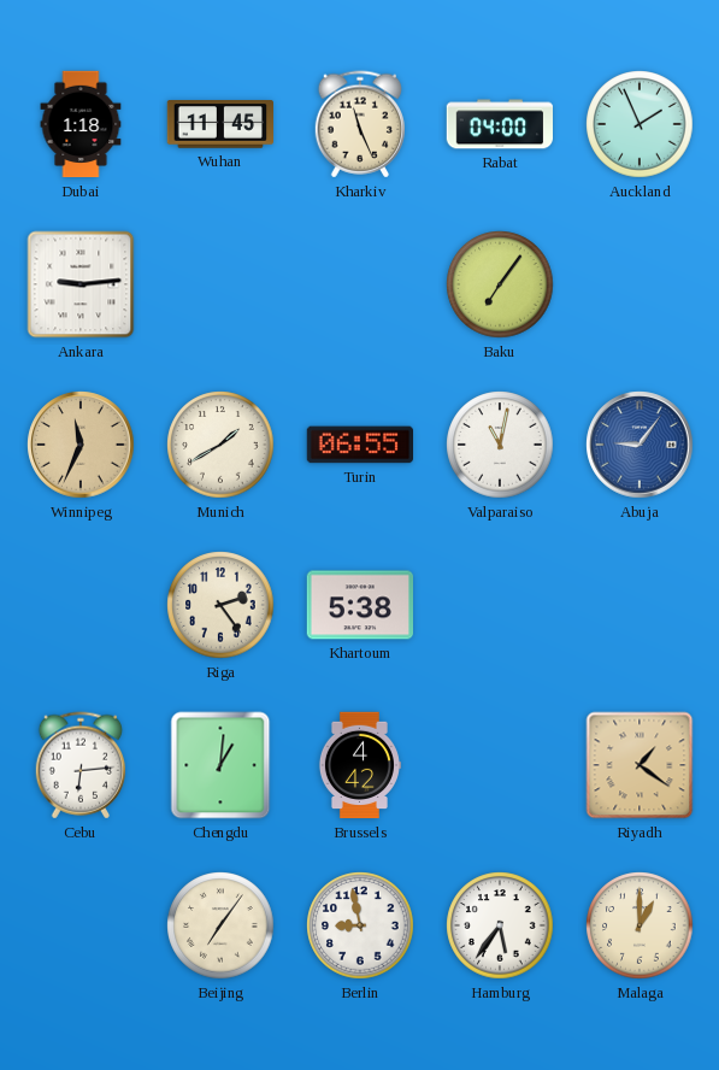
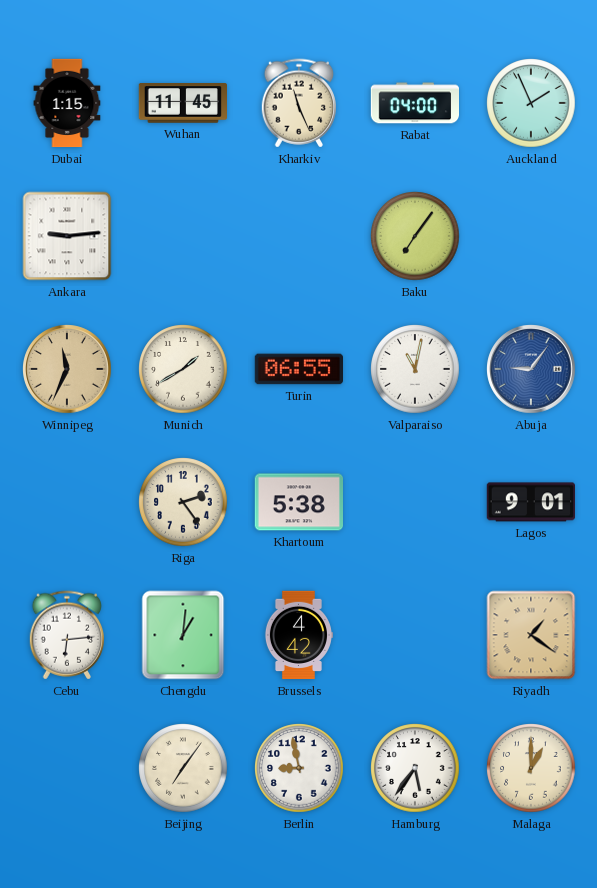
Dubai: 1:18 -> 1:15
Lagos: none -> 9:01
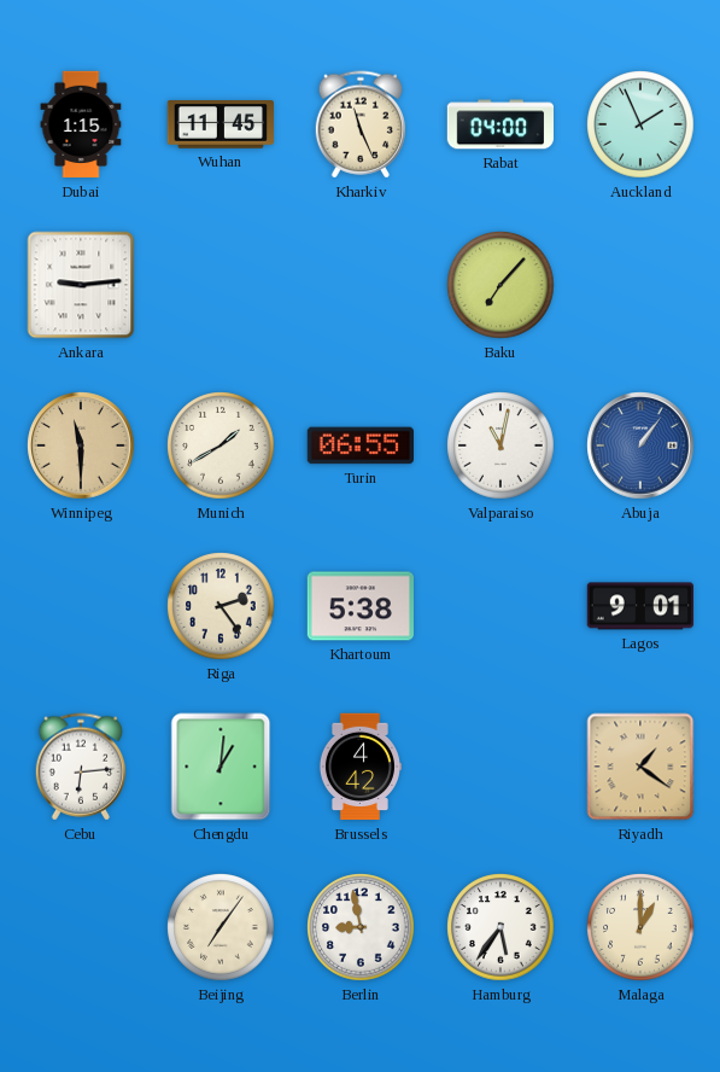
Baku: 7:06 -> 7:07
Winnipeg: 11:34 -> 11:30
Abuja: 9:06 -> 1:06
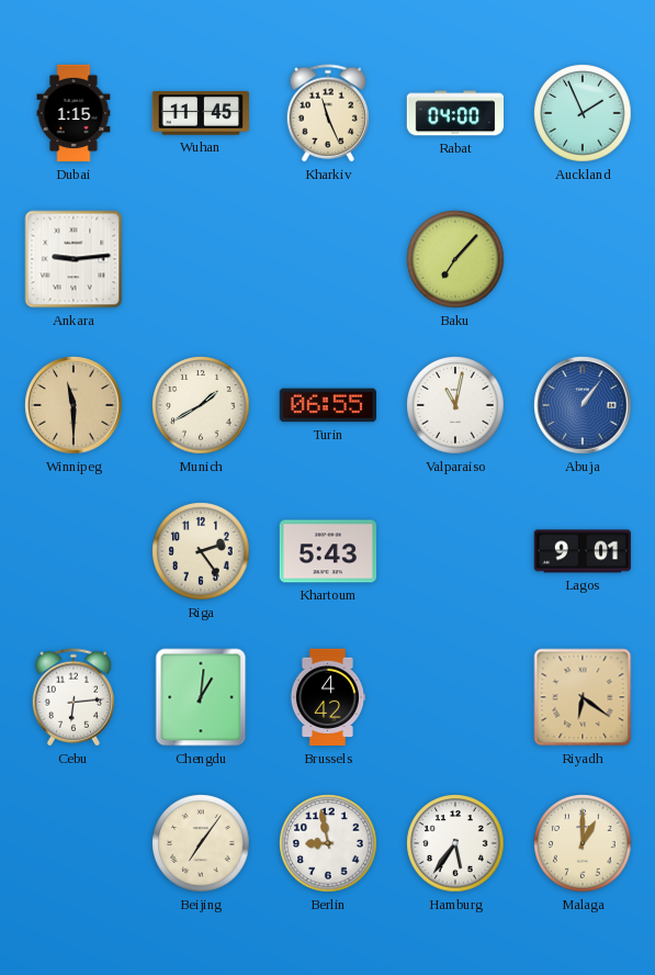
Khartoum: 5:38 -> 5:43
Riyadh: 1:21 -> 6:21
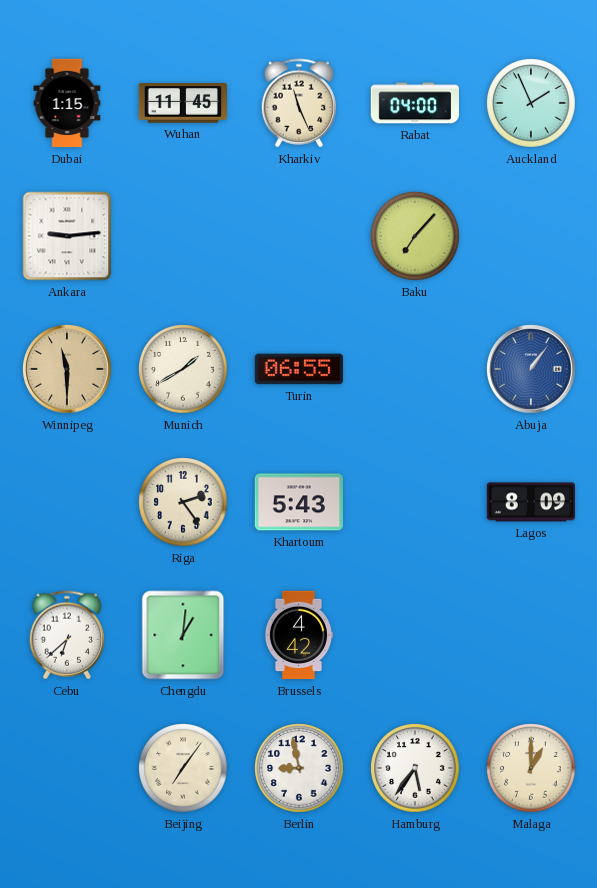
Valparaiso: 11:02 -> none
Lagos: 9:01 -> 8:09
Cebu: 6:14 -> 6:38
Riyadh: 6:21 -> none
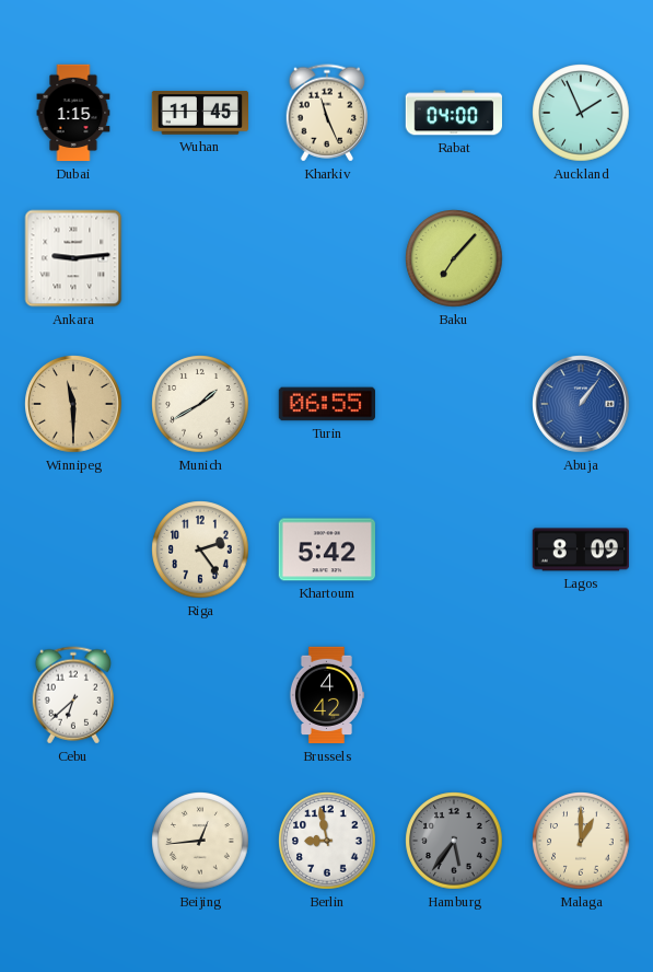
Khartoum: 5:43 -> 5:42
Chengdu: 1:01 -> none
Beijing: 7:06 -> 12:44
Hamburg dial: white -> grey
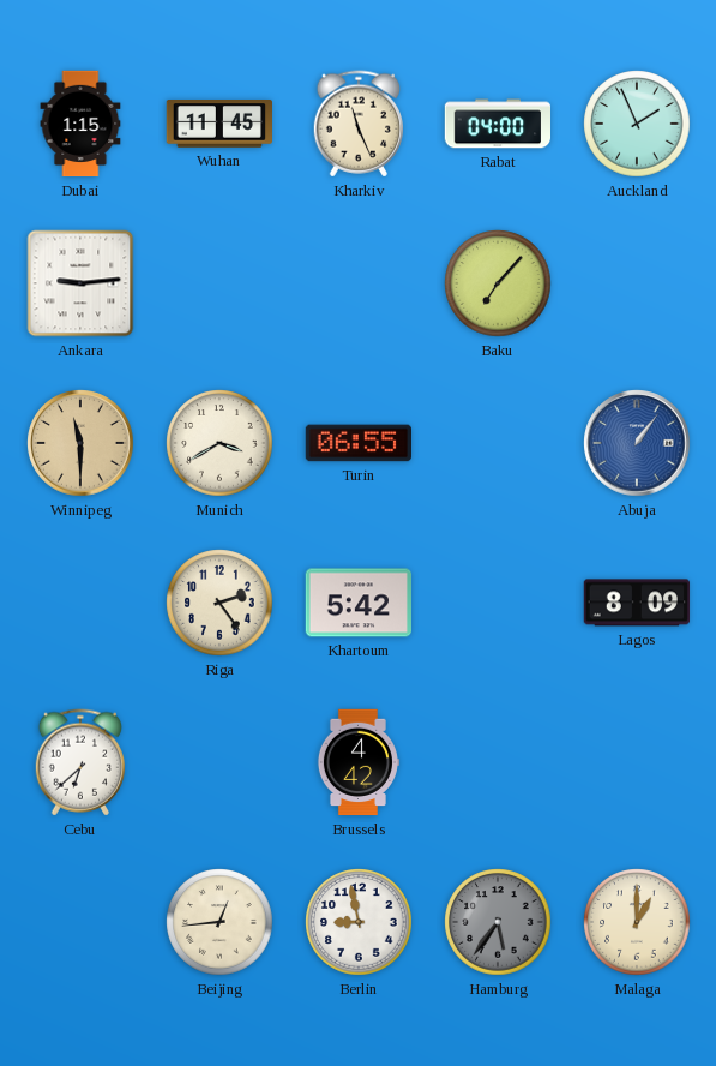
Munich: 1:40 -> 3:40
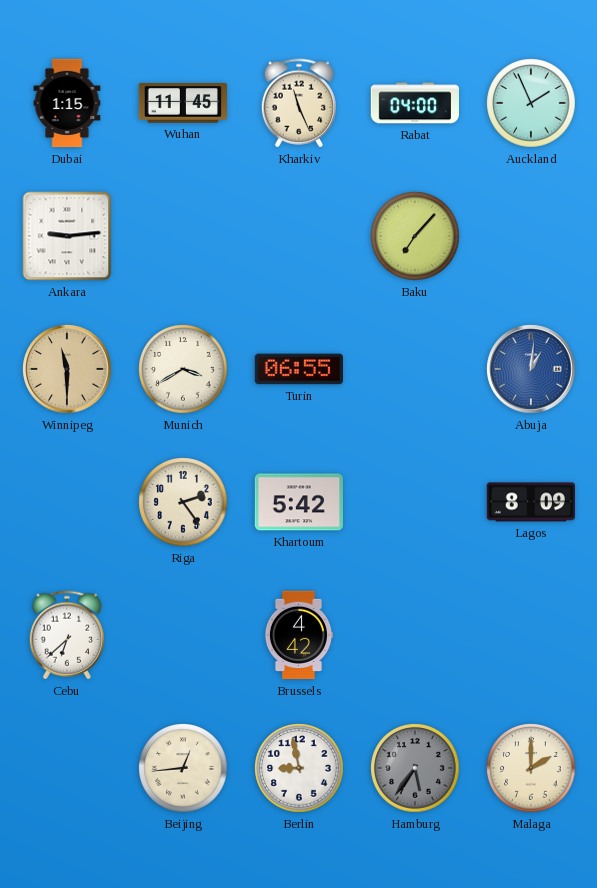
Abuja: 1:06 -> 1:01
Malaga: 1:00 -> 2:00
